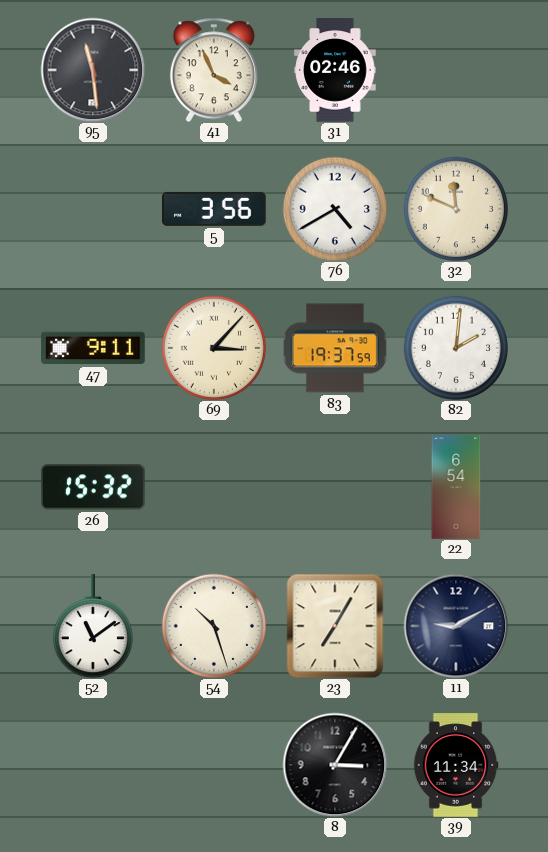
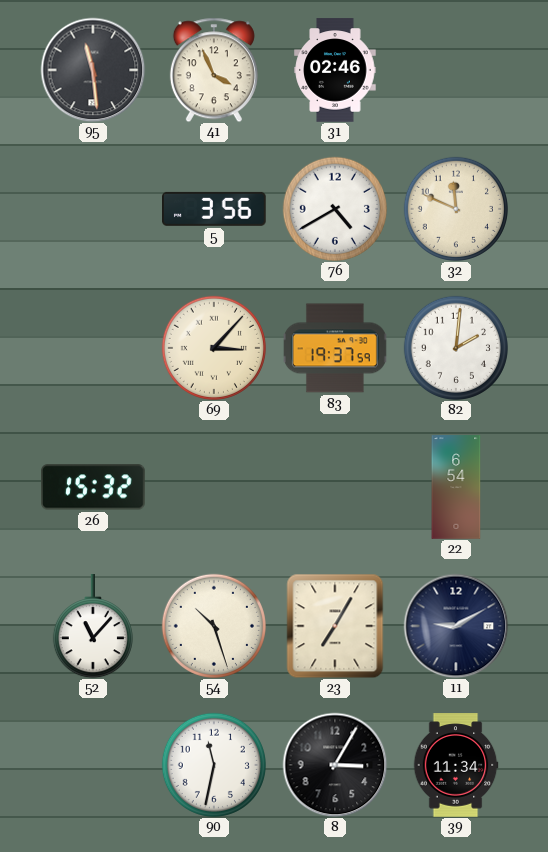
47: 9:11 -> none
52: 11:09 -> 11:07
90: none -> 11:32
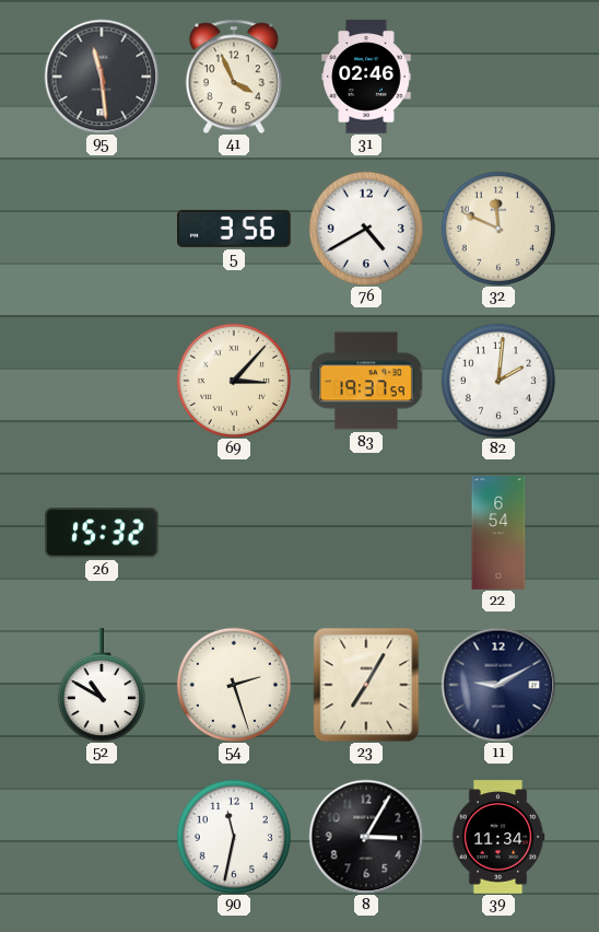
52: 11:07 -> 10:50
54: 10:27 -> 2:27
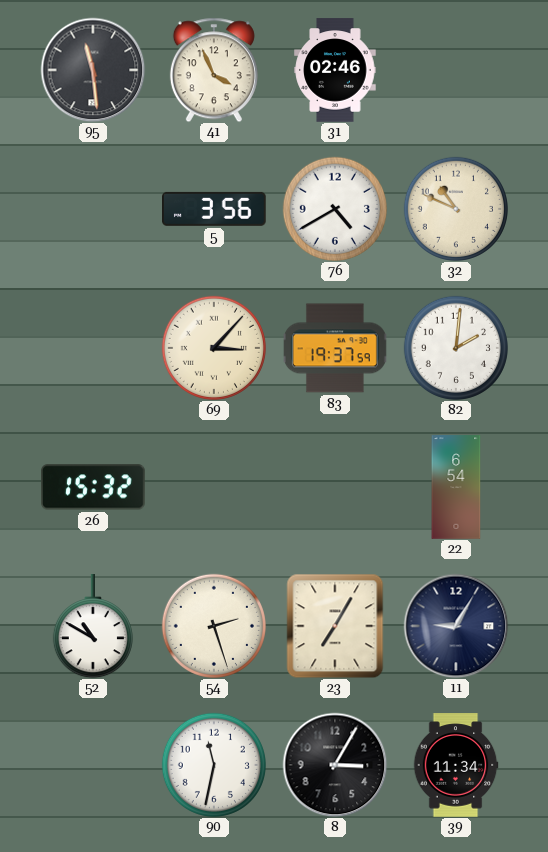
32: 11:49 -> 10:49
11: 9:10 -> 9:05
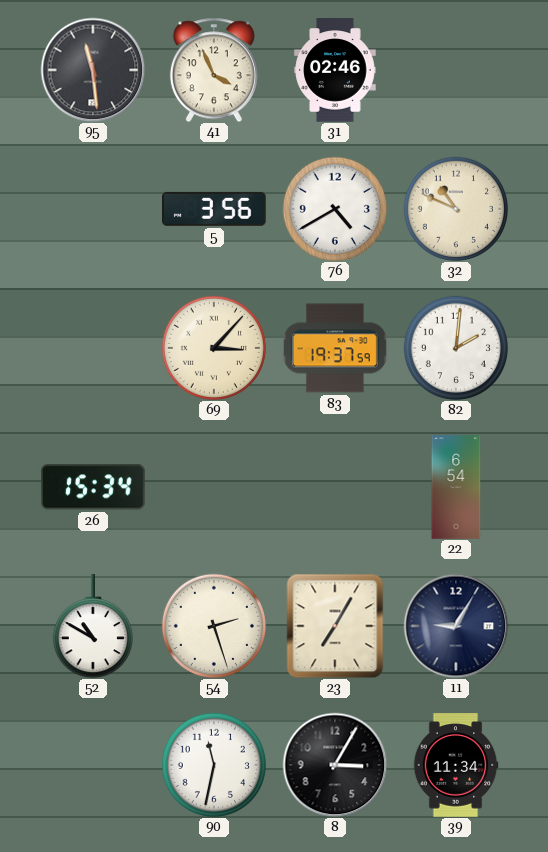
26: 15:32 -> 15:34
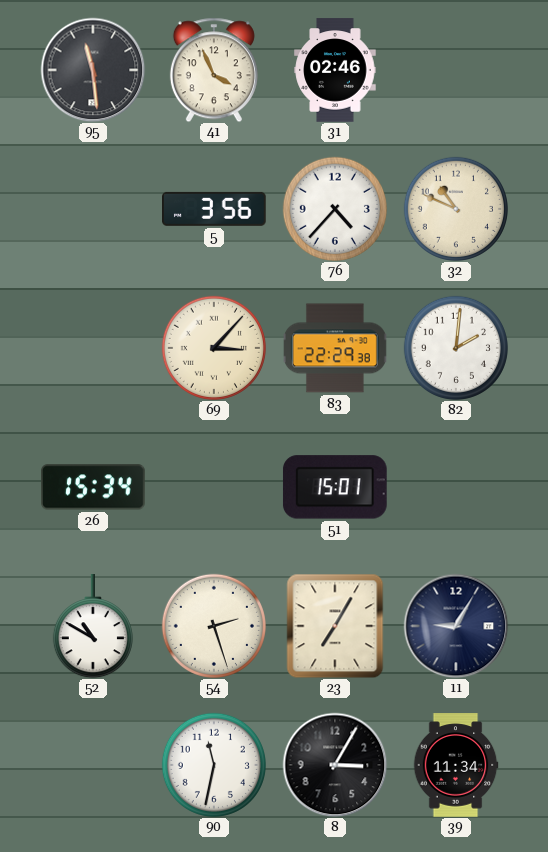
76: 4:40 -> 4:37
83: 19:37 -> 22:29
51: none -> 15:01
22: 6:54 -> none
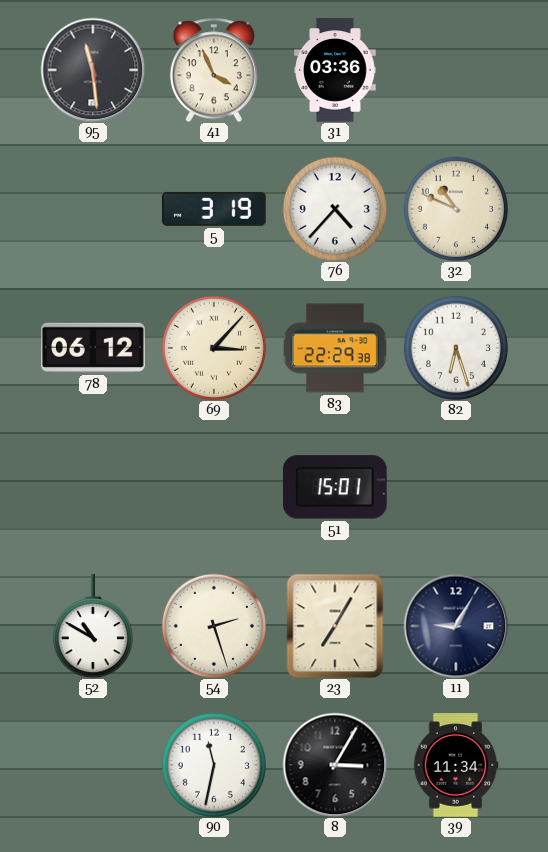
31: 02:46 -> 03:36
5: 3:56 -> 3:19
78: none -> 06:12
82: 2:01 -> 6:27
26: 15:34 -> none
